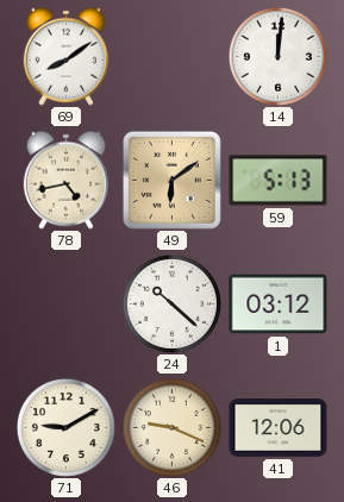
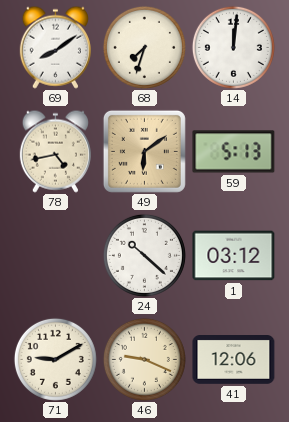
68: none -> 7:33
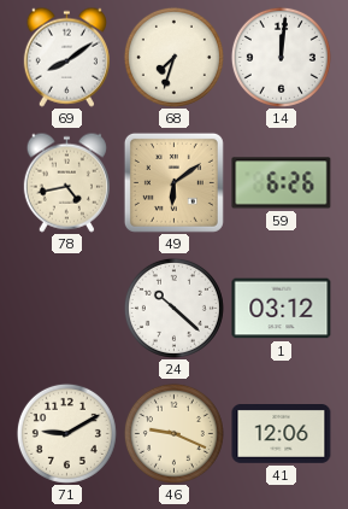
59: 5:13 -> 6:26
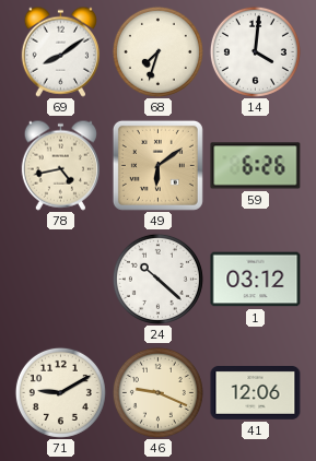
14: 12:01 -> 4:01
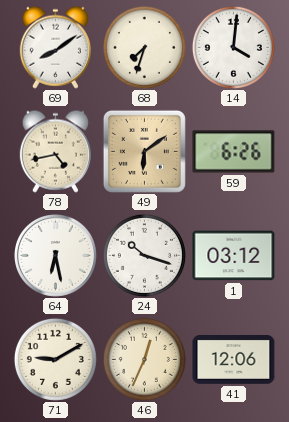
64: none -> 6:28
24: 10:22 -> 10:18
46: 9:19 -> 12:34
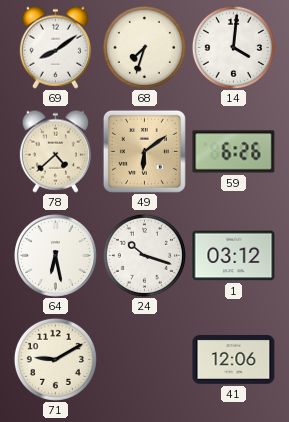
78: 4:43 -> 4:38
46: 12:34 -> none
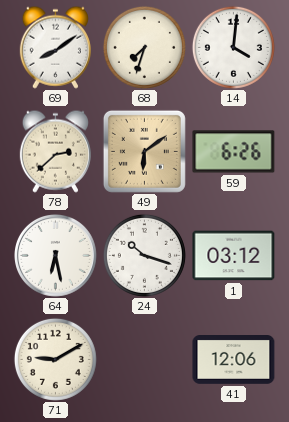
78: 4:38 -> 2:38
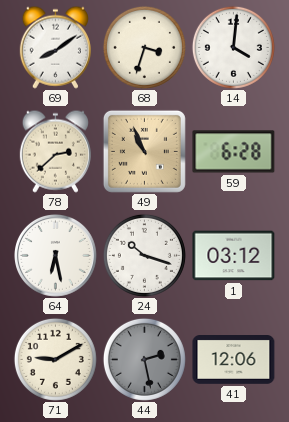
68: 7:33 -> 3:33
49: 6:09 -> 10:56
59: 6:26 -> 6:28
44: none -> 2:28
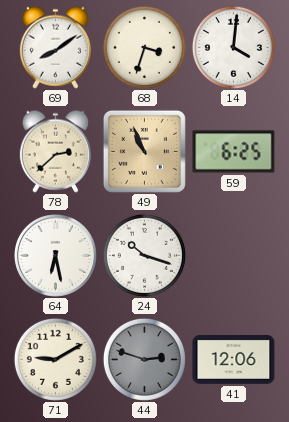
59: 6:28 -> 6:25
1: 03:12 -> none
44: 2:28 -> 2:48
